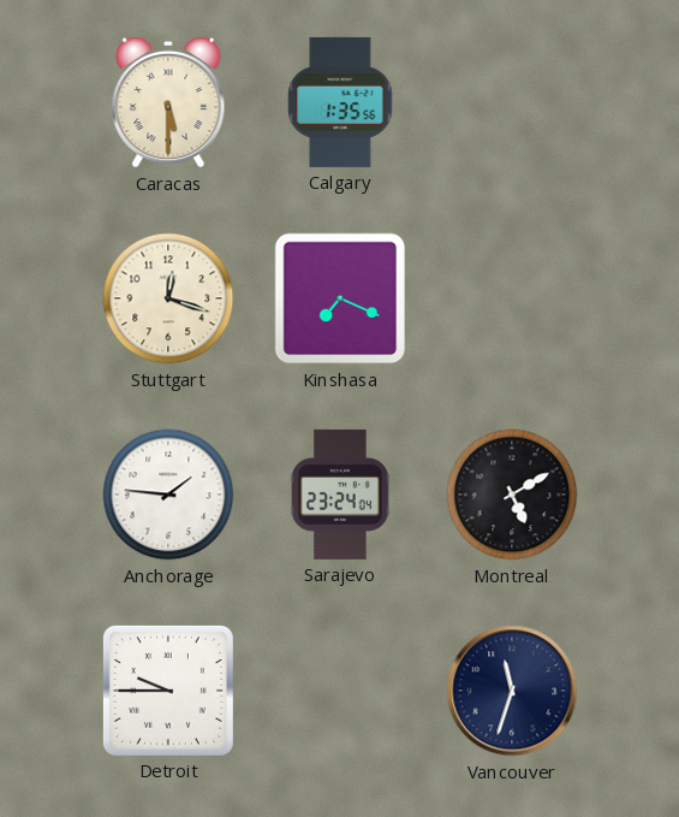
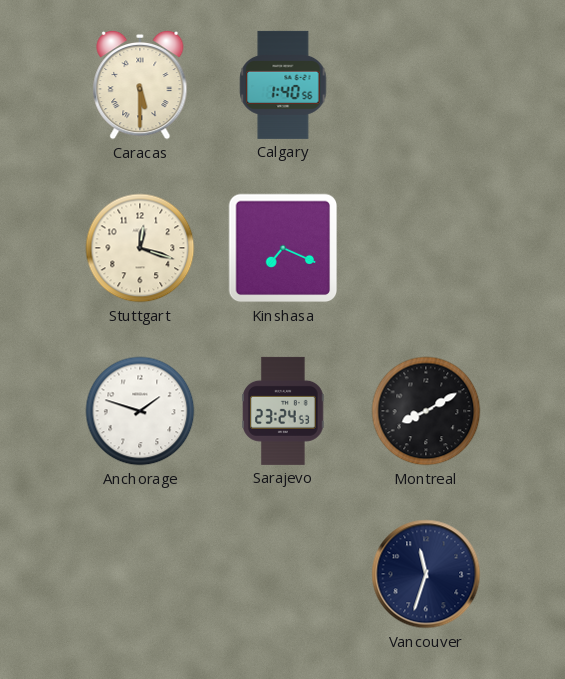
Calgary: 1:35 -> 1:40
Anchorage: 1:46 -> 1:48
Sarajevo: 23:24:04 -> 23:24:53
Montreal: 5:10 -> 8:10
Detroit: 9:45 -> none
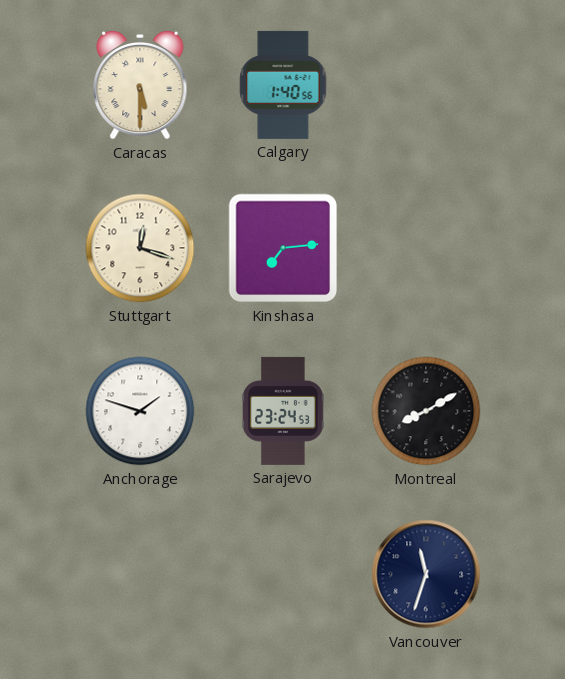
Kinshasa: 7:19 -> 7:14
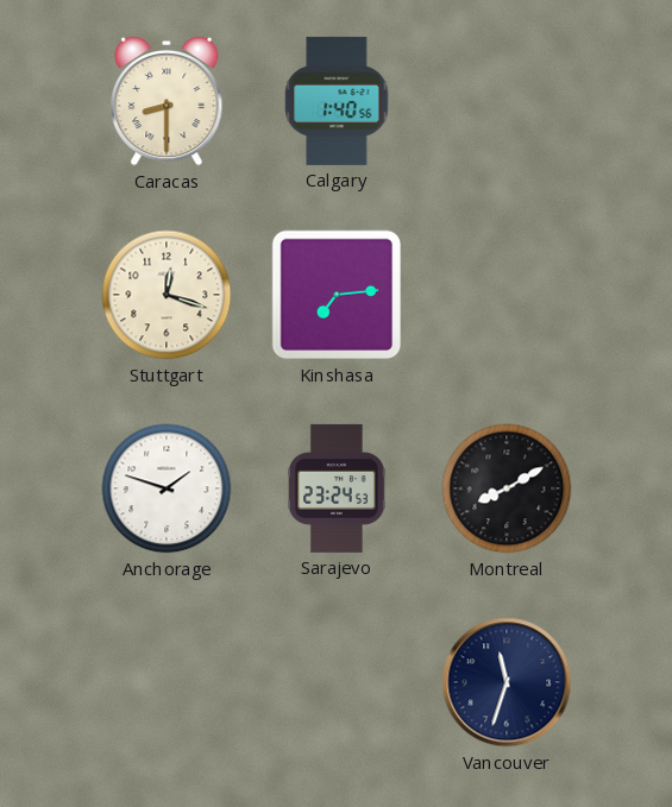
Caracas: 5:30 -> 8:30
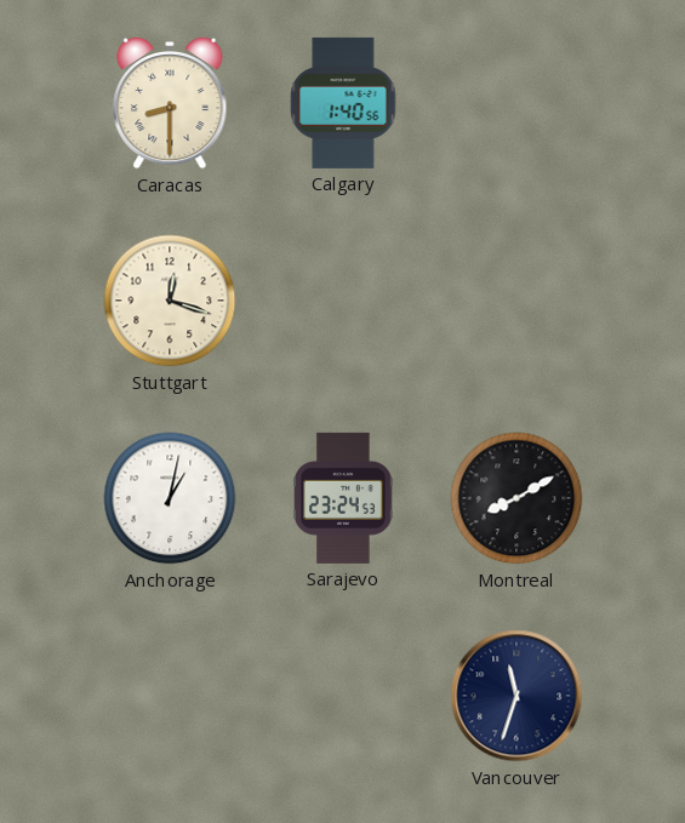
Kinshasa: 7:14 -> none
Anchorage: 1:48 -> 1:02
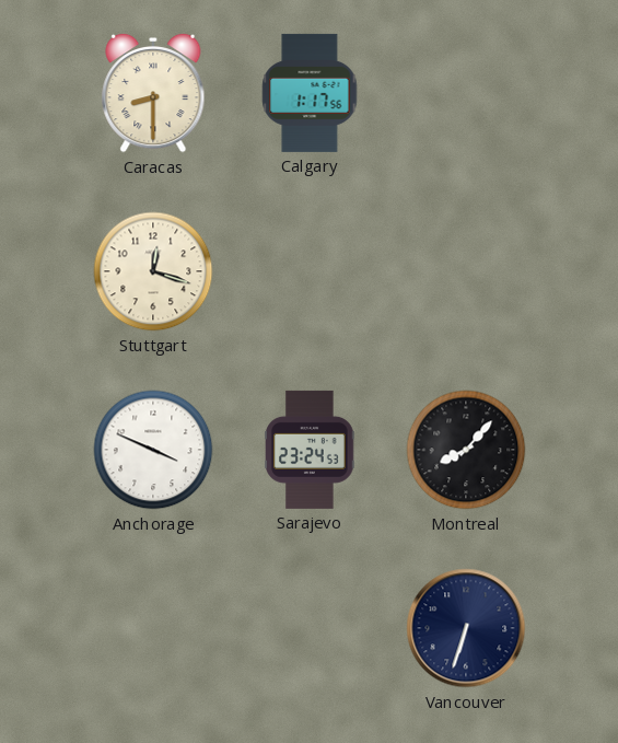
Calgary: 1:40 -> 1:17
Anchorage: 1:02 -> 3:49
Montreal: 8:10 -> 8:07
Vancouver: 11:33 -> 6:33
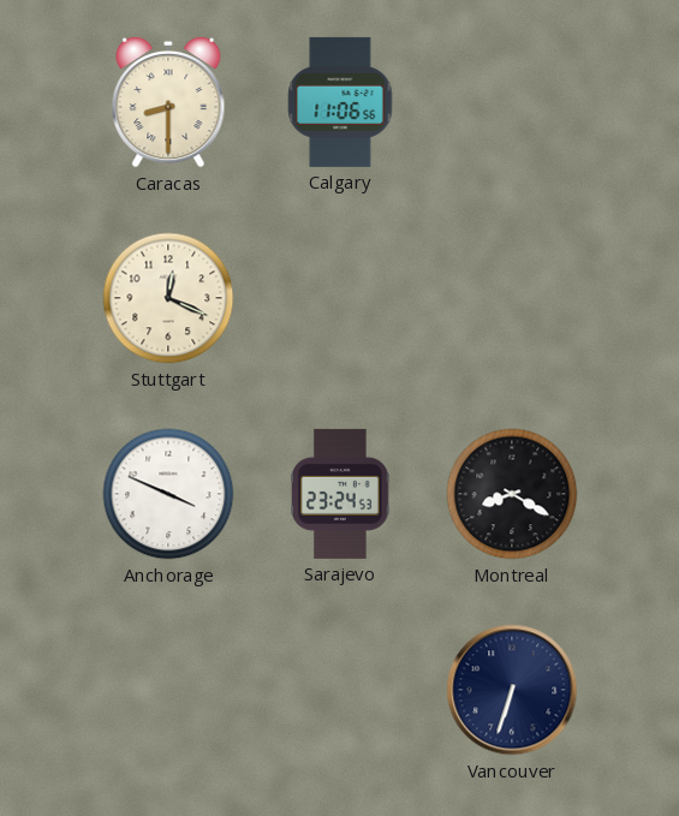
Calgary: 1:17 -> 11:06
Stuttgart: 12:18 -> 12:19
Montreal: 8:07 -> 8:20
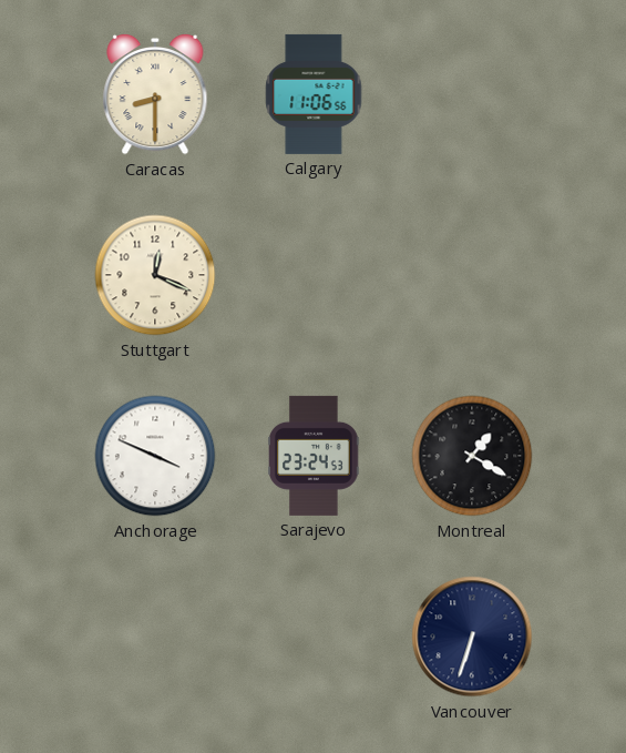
Montreal: 8:20 -> 1:20
